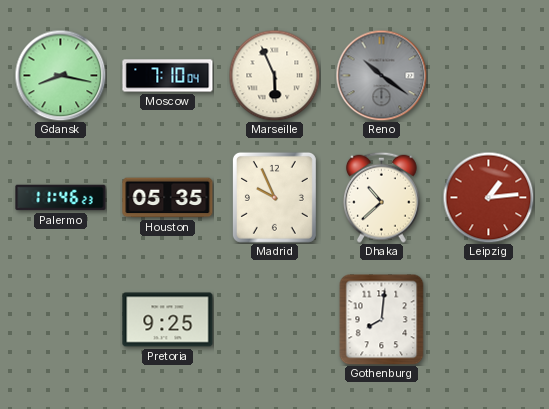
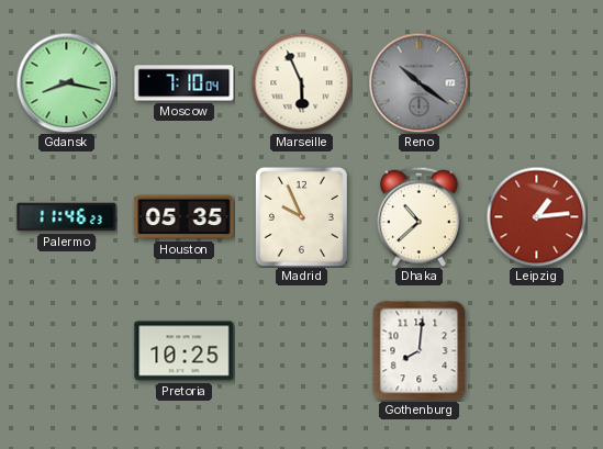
Pretoria: 9:25 -> 10:25
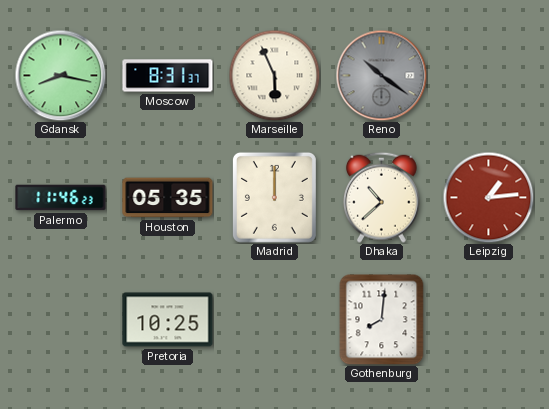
Moscow: 7:10 -> 8:31
Madrid: 9:56 -> 12:00
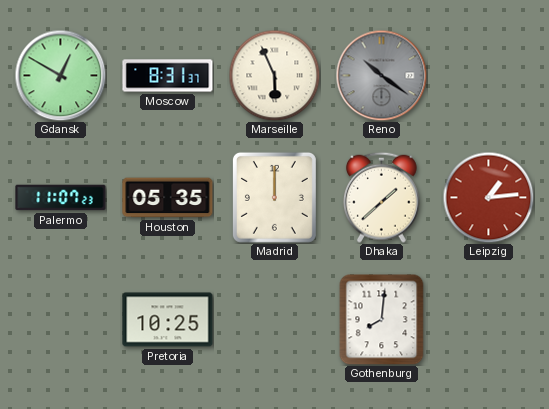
Gdansk: 8:17 -> 12:50
Palermo: 11:46 -> 11:07
Dhaka: 10:38 -> 1:38
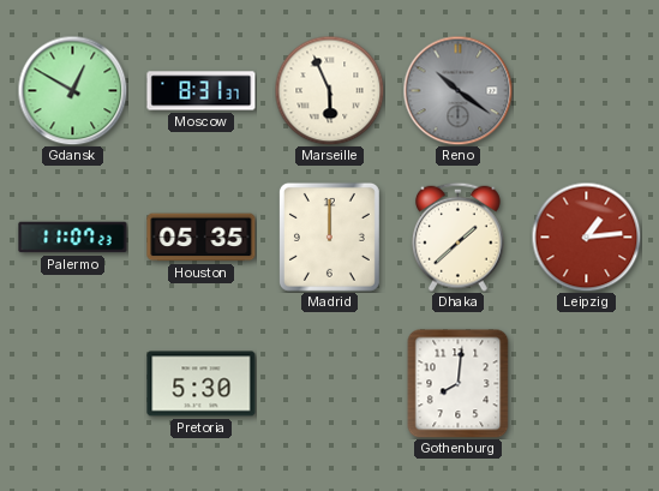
Pretoria: 10:25 -> 5:30
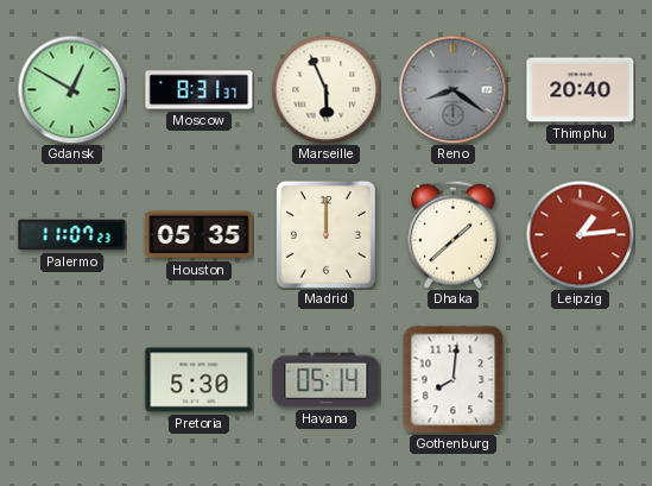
Reno: 10:21 -> 8:21
Thimphu: none -> 20:40
Havana: none -> 05:14
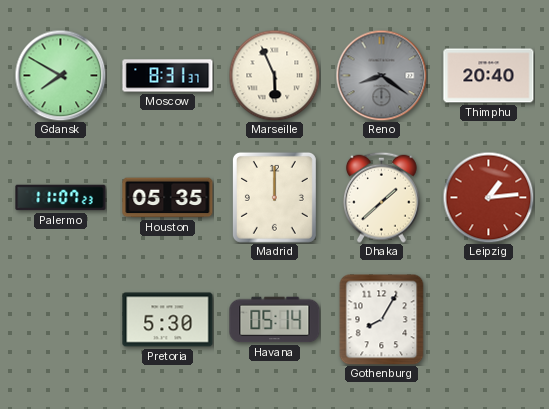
Gdansk: 12:50 -> 7:50
Gothenburg: 8:01 -> 8:05
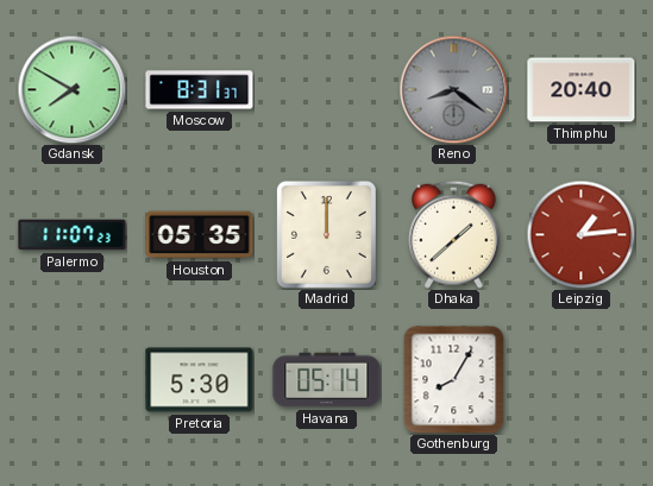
Marseille: 5:56 -> none
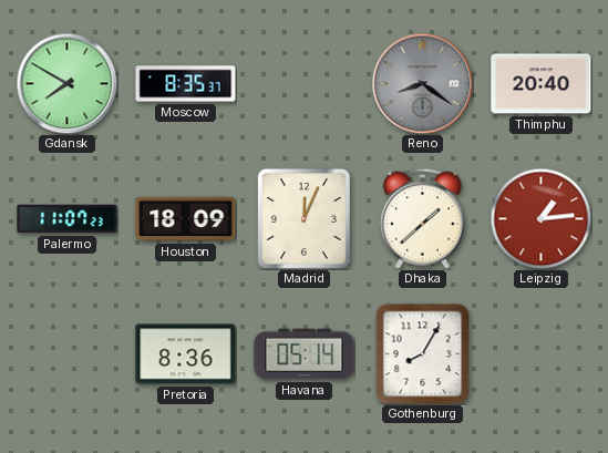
Moscow: 8:31 -> 8:35
Houston: 05:35 -> 18:09
Madrid: 12:00 -> 12:04
Pretoria: 5:30 -> 8:36
